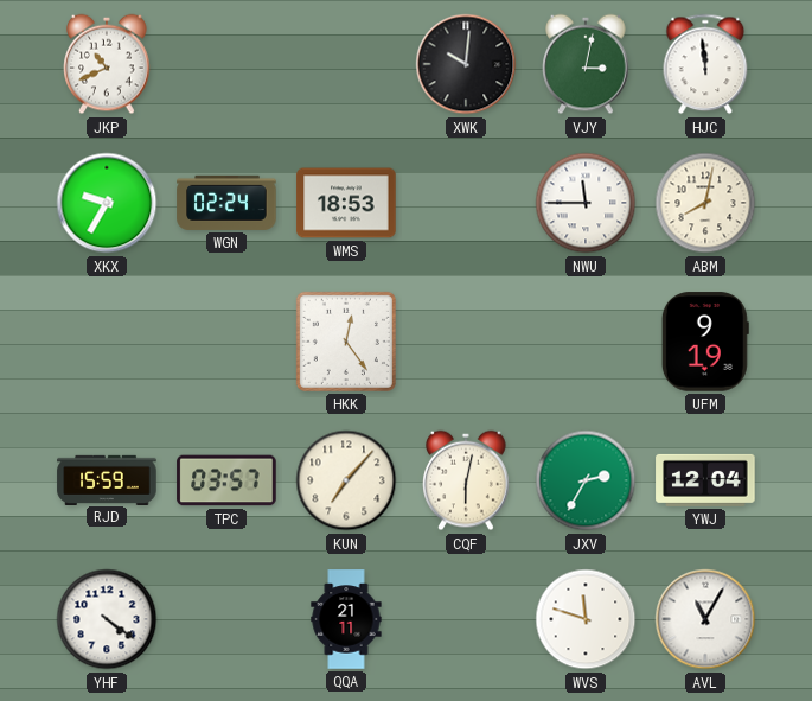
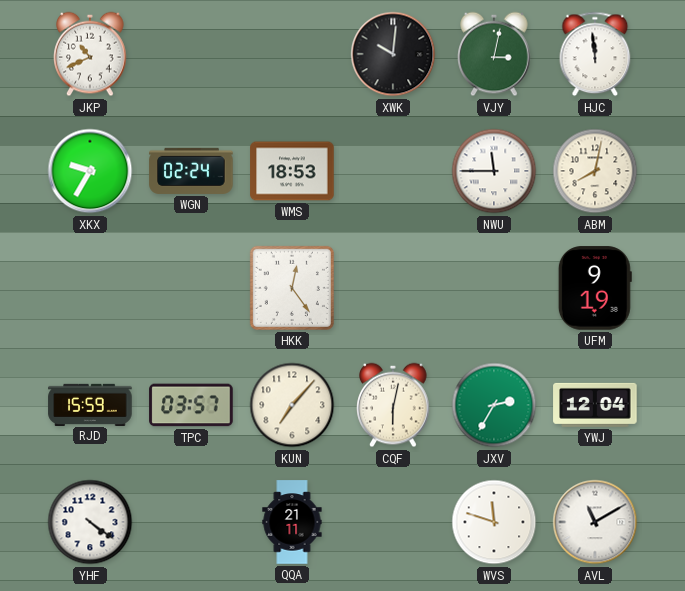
AVL: 11:05 -> 11:10
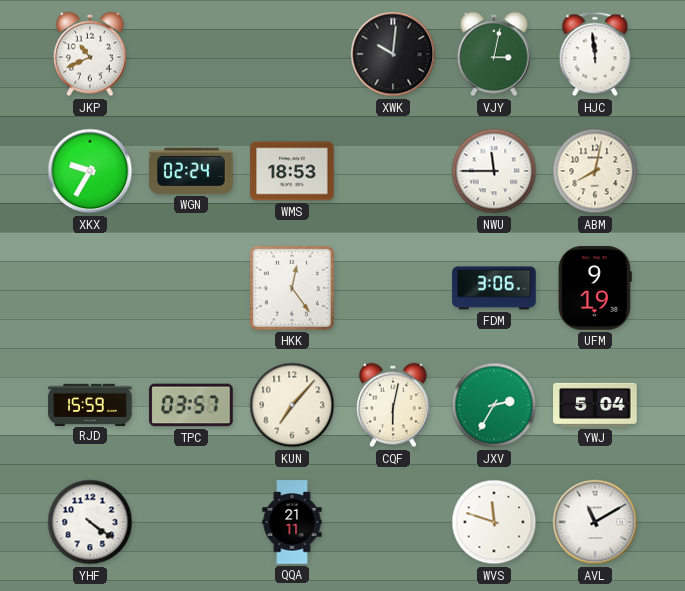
FDM: none -> 3:06
YWJ: 12:04 -> 5:04
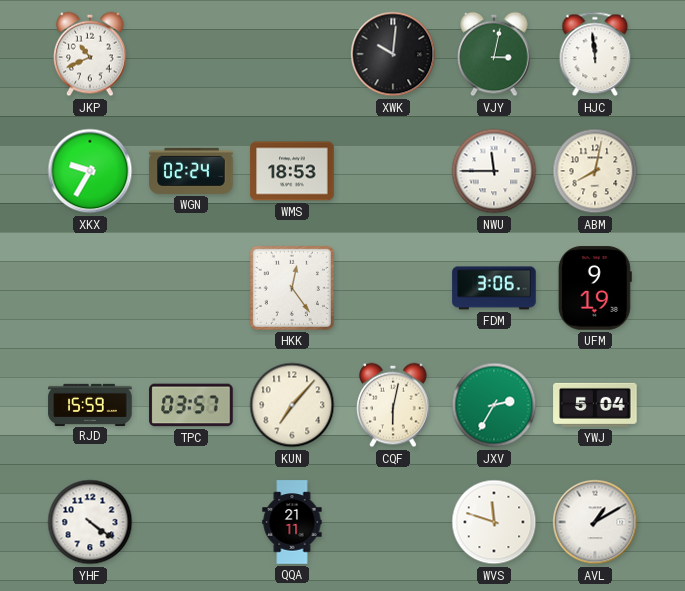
AVL: 11:10 -> 1:10
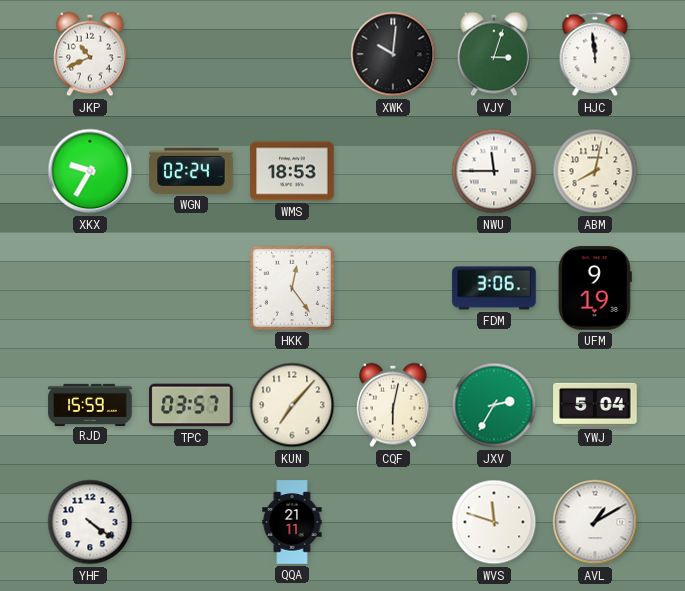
VJY: 3:02 -> 3:03
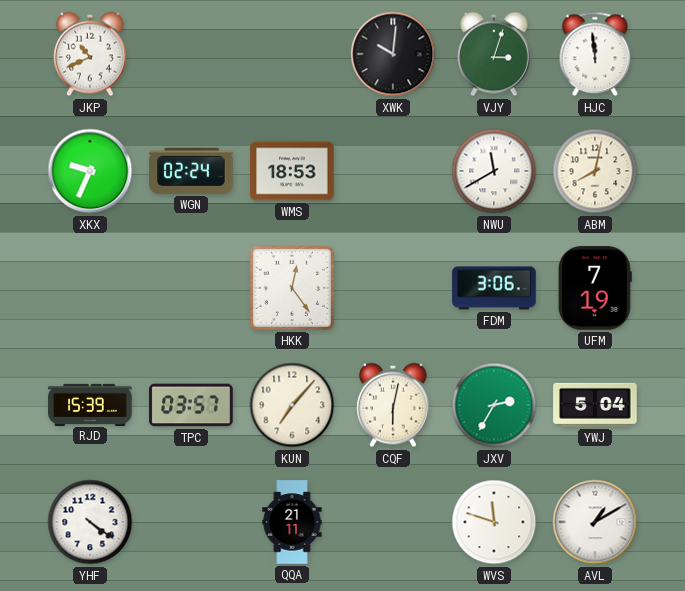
XKX: 9:35 -> 9:34
NWU: 11:45 -> 11:40
UFM: 9:19 -> 7:19
RJD: 15:59 -> 15:39
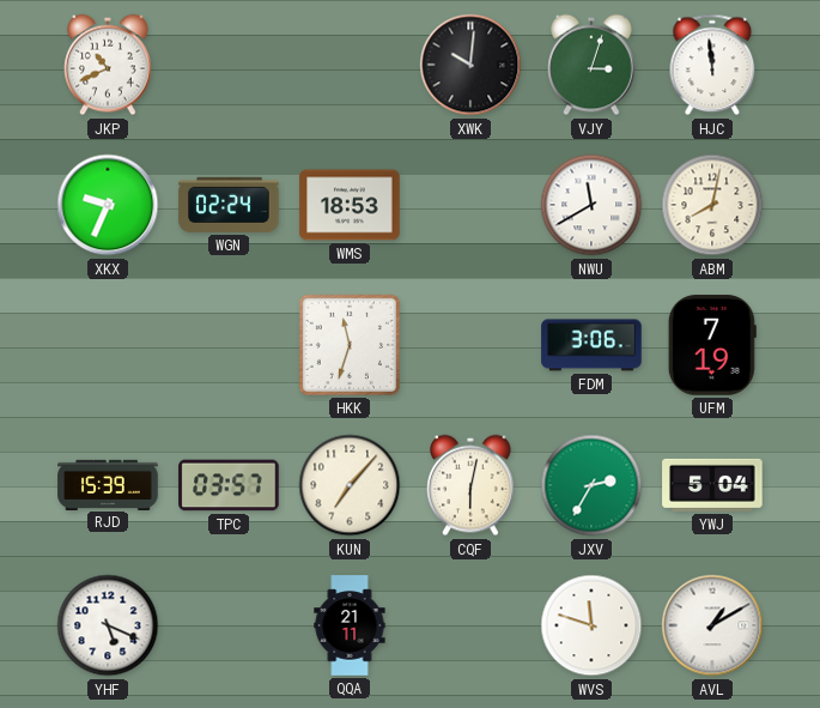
HKK: 12:24 -> 11:33
YHF: 4:21 -> 5:19
